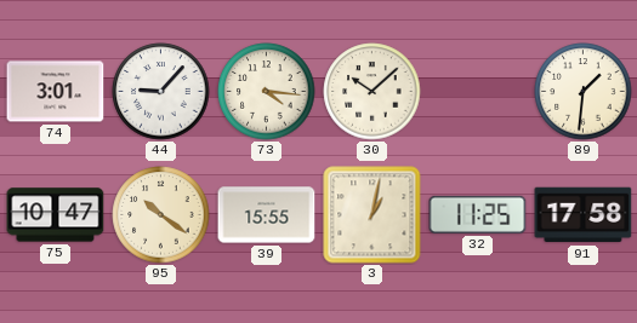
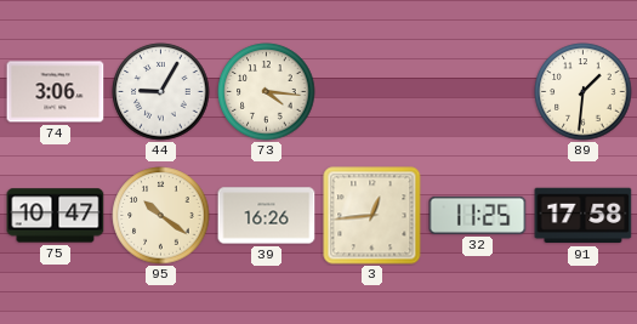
74: 3:01 -> 3:06
44: 9:07 -> 9:05
30: 10:08 -> none
39: 15:55 -> 16:26
3: 1:02 -> 12:44
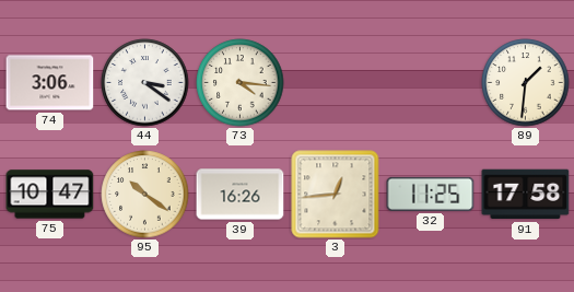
44: 9:05 -> 3:21
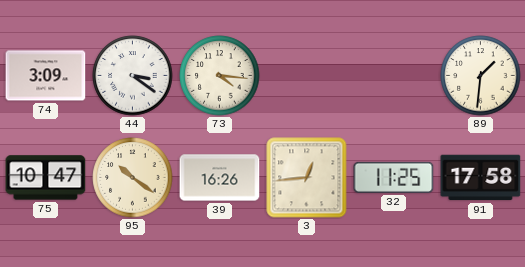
74: 3:06 -> 3:09
